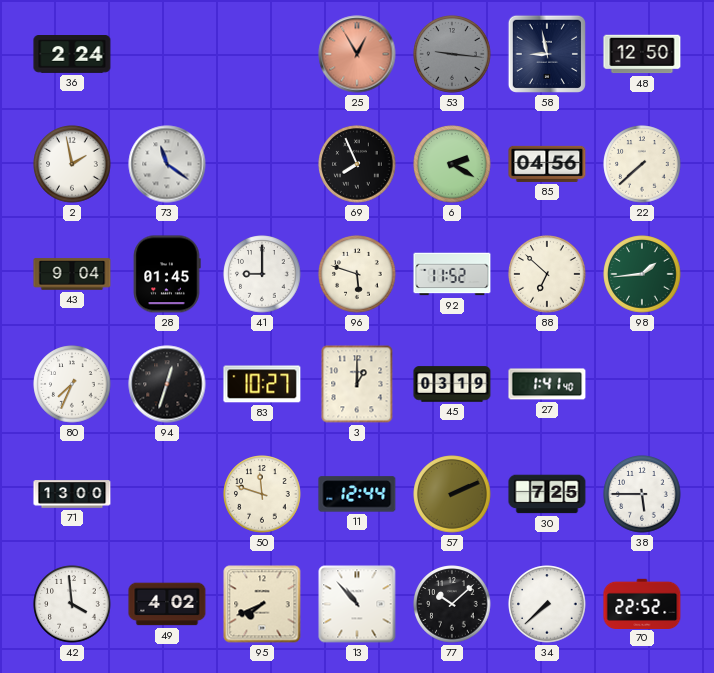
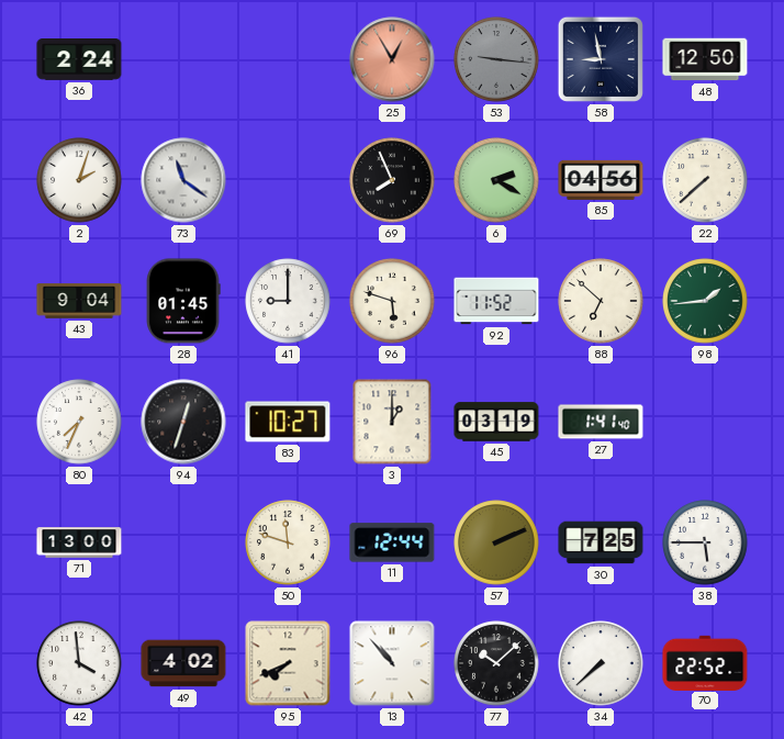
2: 1:58 -> 2:03
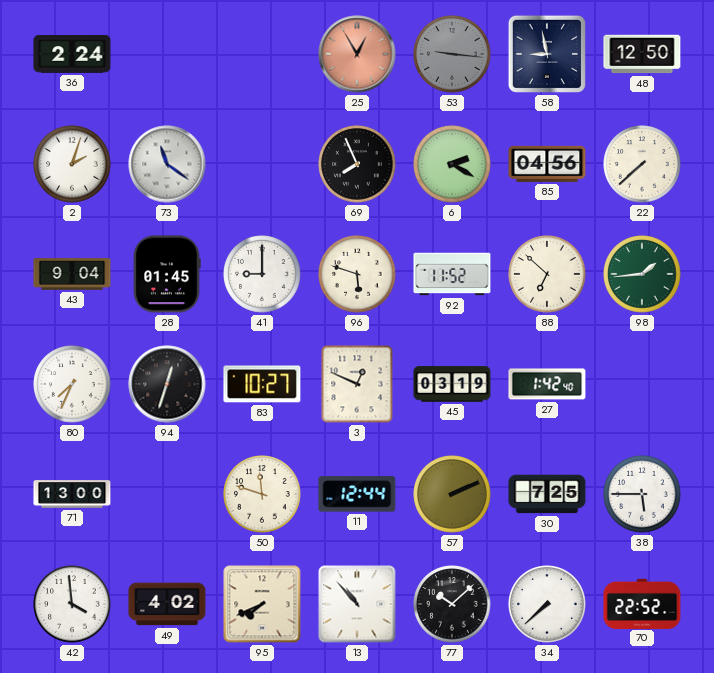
3: 1:00 -> 12:49
27: 1:41 -> 1:42
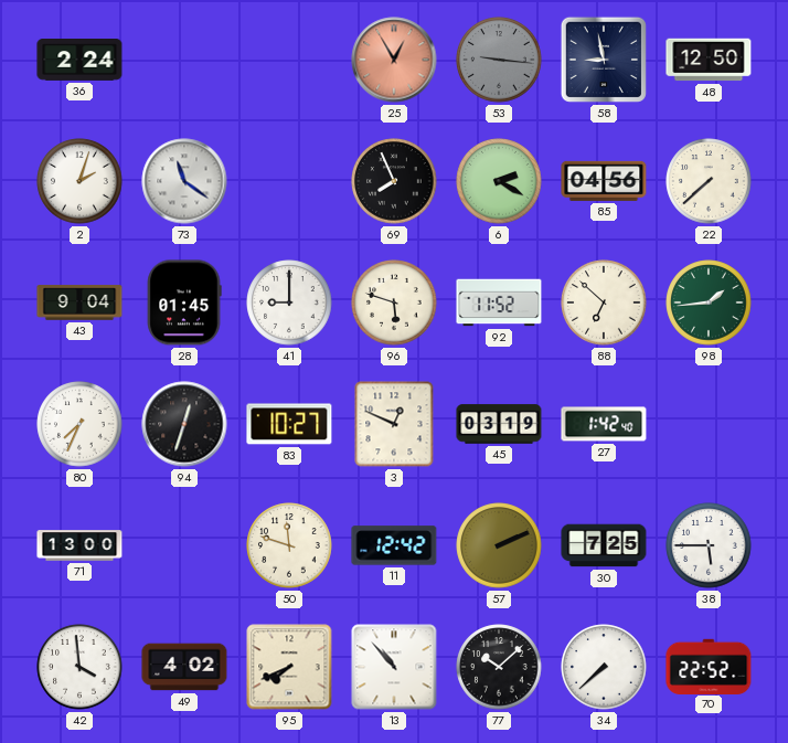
11: 12:44 -> 12:42
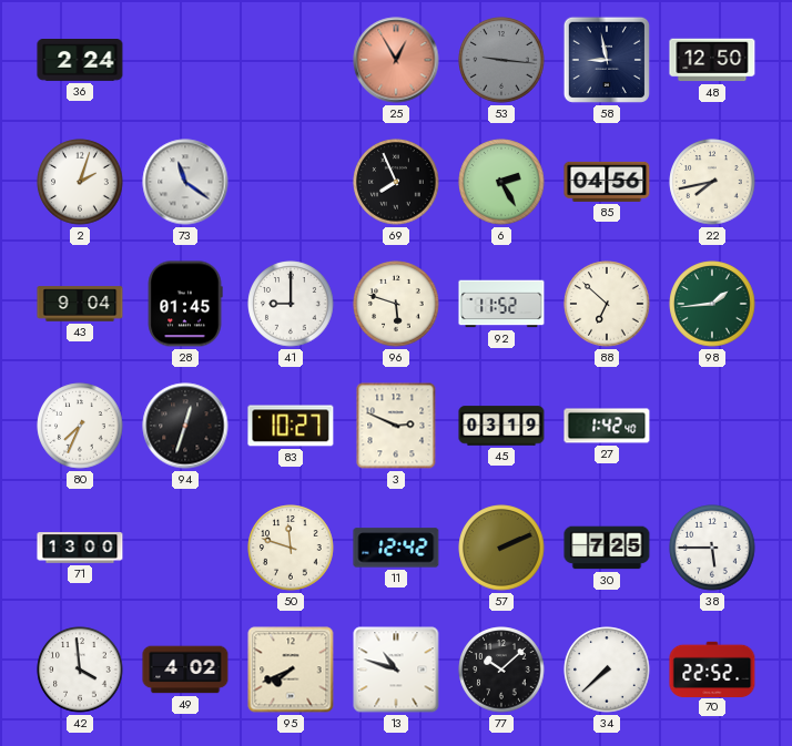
6: 2:20 -> 2:25
22: 7:38 -> 7:43
3: 12:49 -> 2:49
13: 10:53 -> 10:48
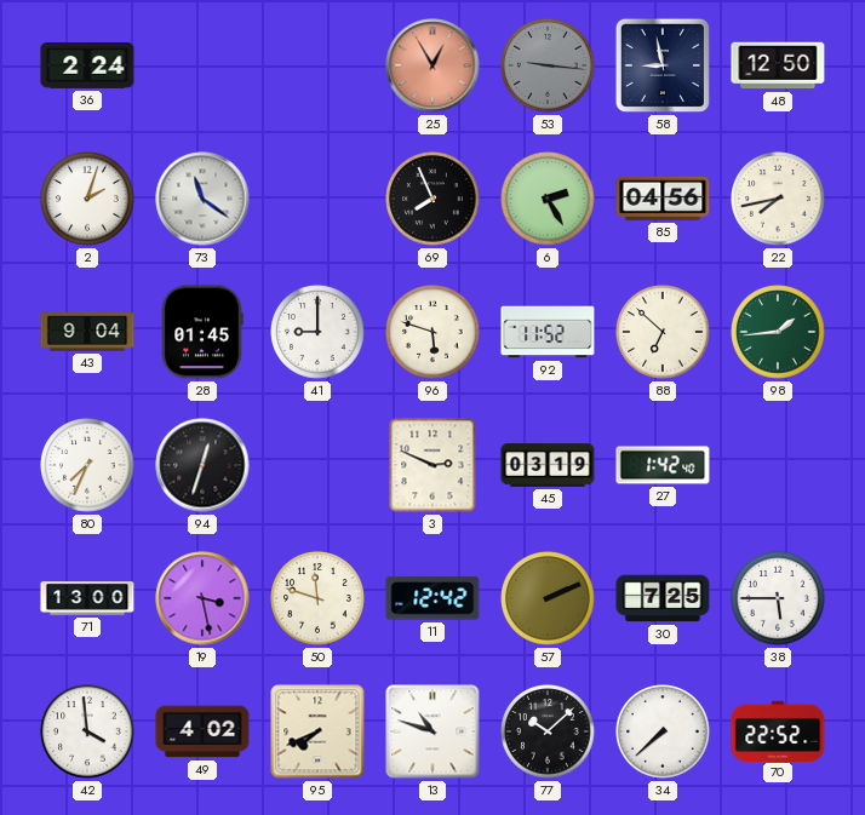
83: 10:27 -> none
19: none -> 3:28
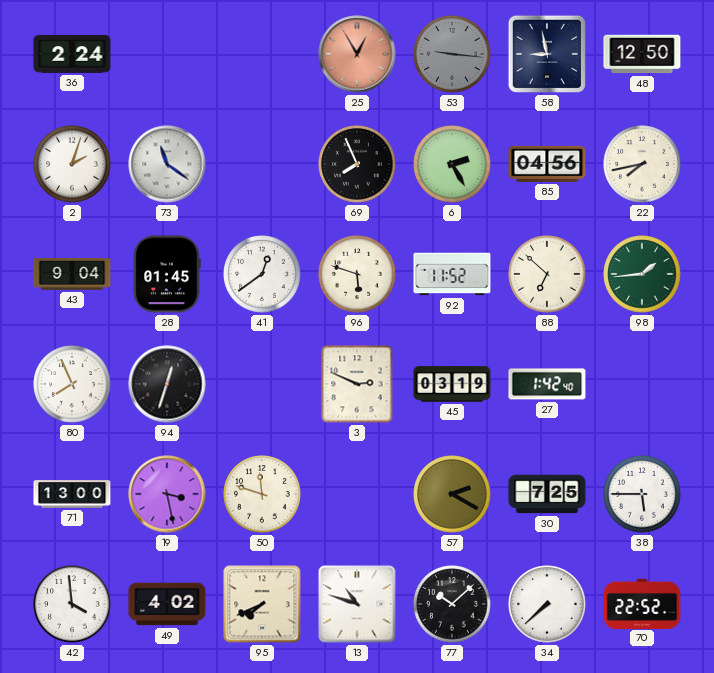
41: 9:00 -> 12:39
80: 7:34 -> 7:56
11: 12:42 -> none
57: 2:11 -> 2:20
